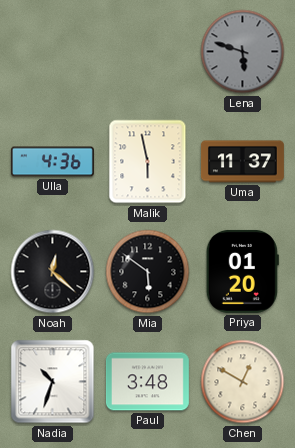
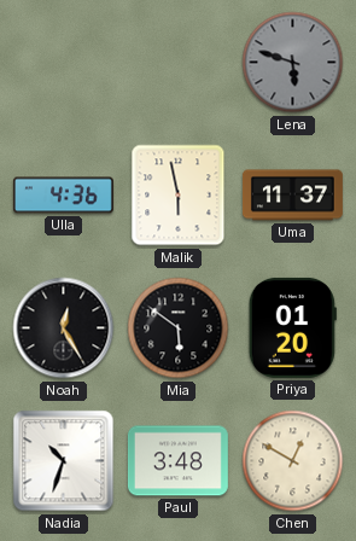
Noah: 12:22 -> 12:25
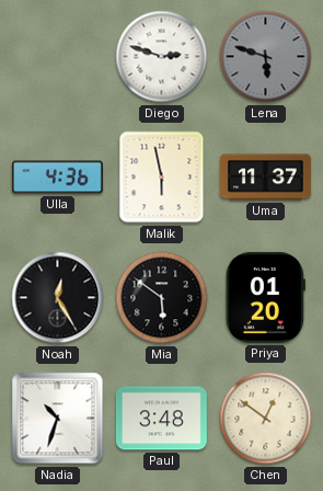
Diego: none -> 2:48
Chen: 12:50 -> 12:51
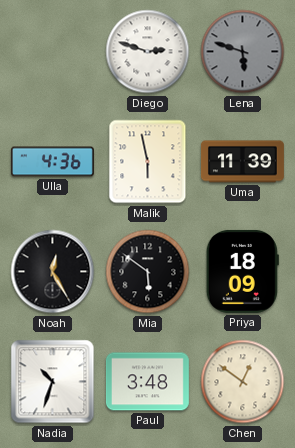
Uma: 11:37 -> 11:39
Priya: 01:20 -> 18:09
